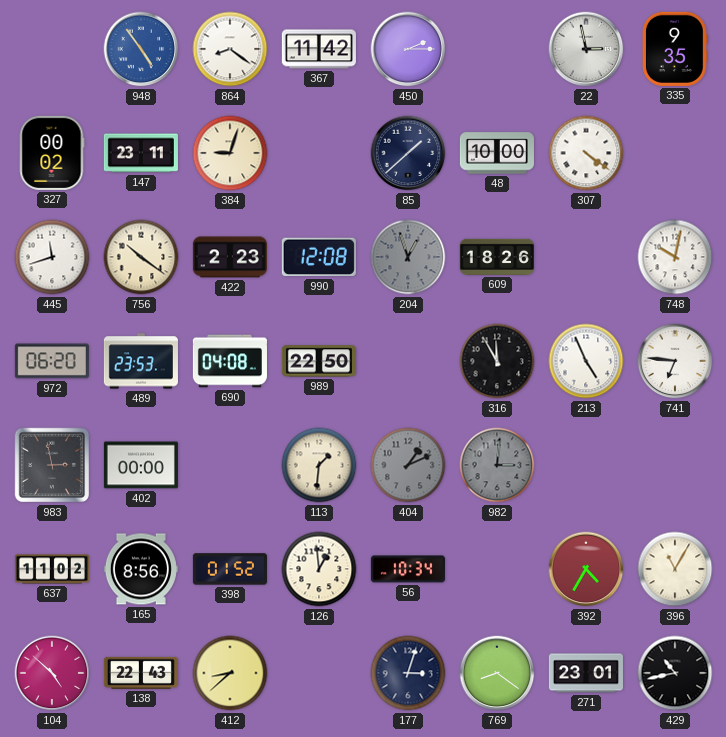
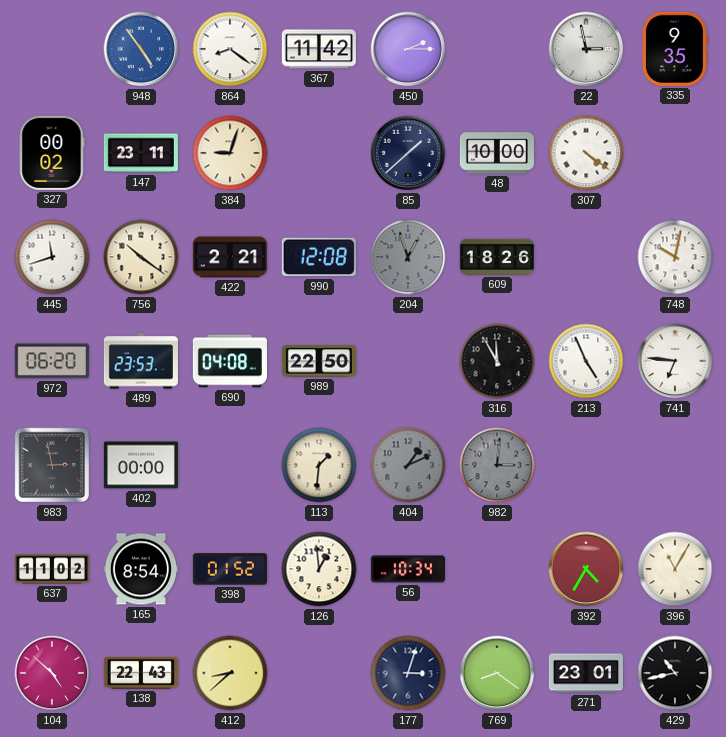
422: 2:23 -> 2:21
165: 8:56 -> 8:54
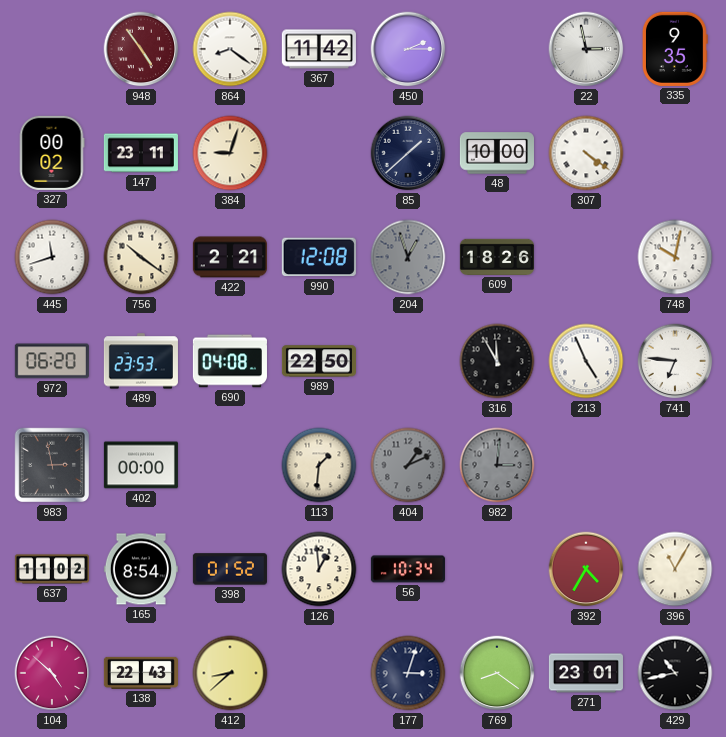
948 dial: blue -> burgundy
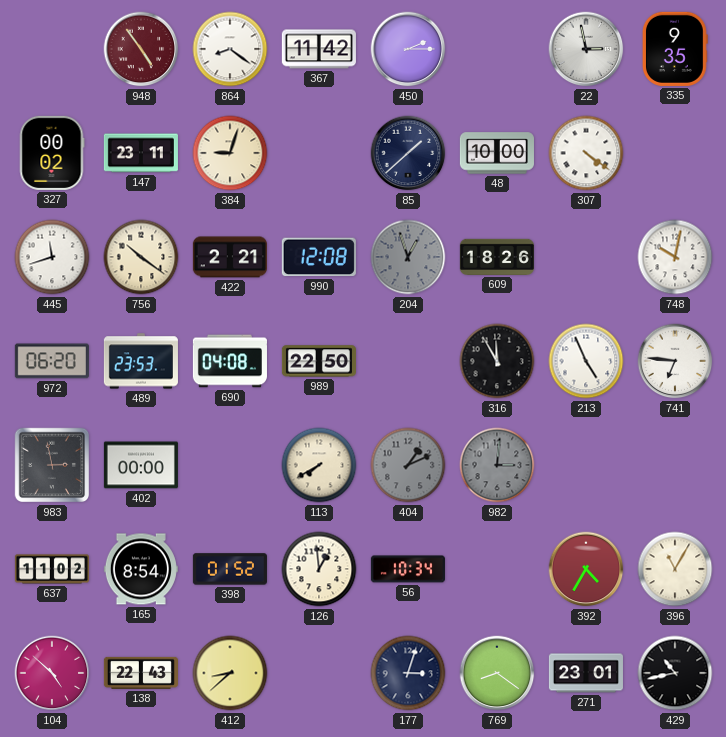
113: 1:31 -> 7:40
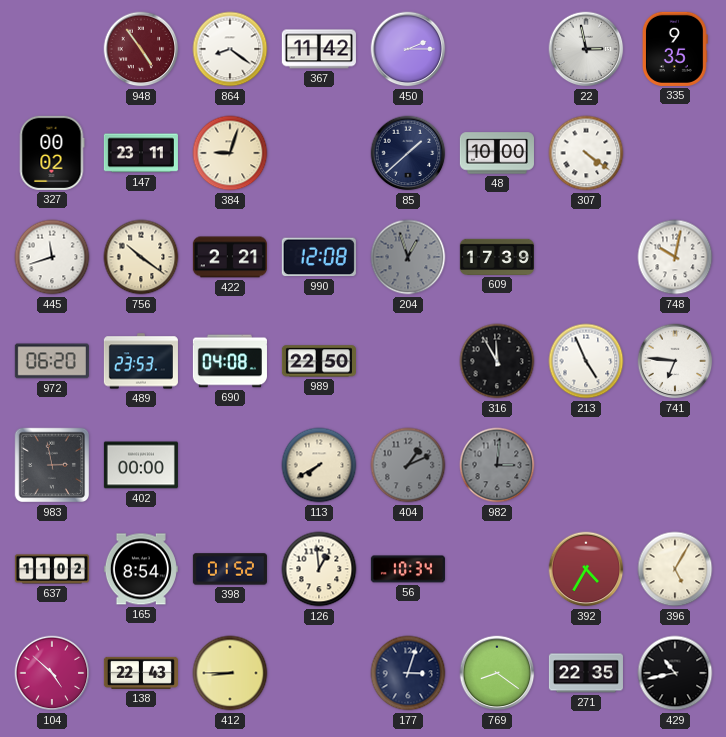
609: 18:26 -> 17:39
396: 11:05 -> 5:05
412: 8:38 -> 8:45
271: 23:01 -> 22:35
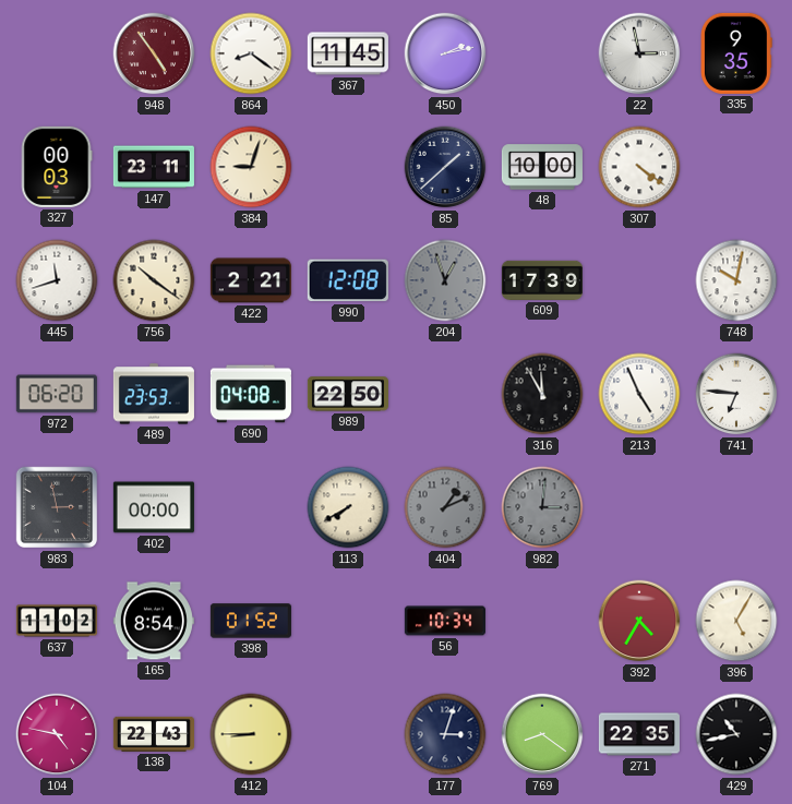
367: 11:42 -> 11:45
450: 2:15 -> 2:13
327: 00:02 -> 00:03
126: 12:59 -> none
104: 4:52 -> 4:47
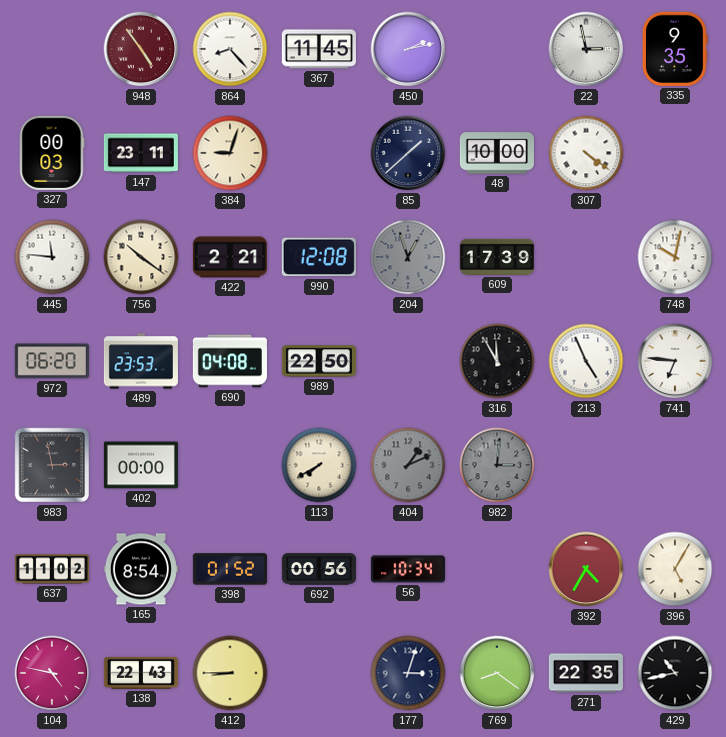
864: 8:21 -> 8:23
445: 11:42 -> 11:46
692: none -> 00:56
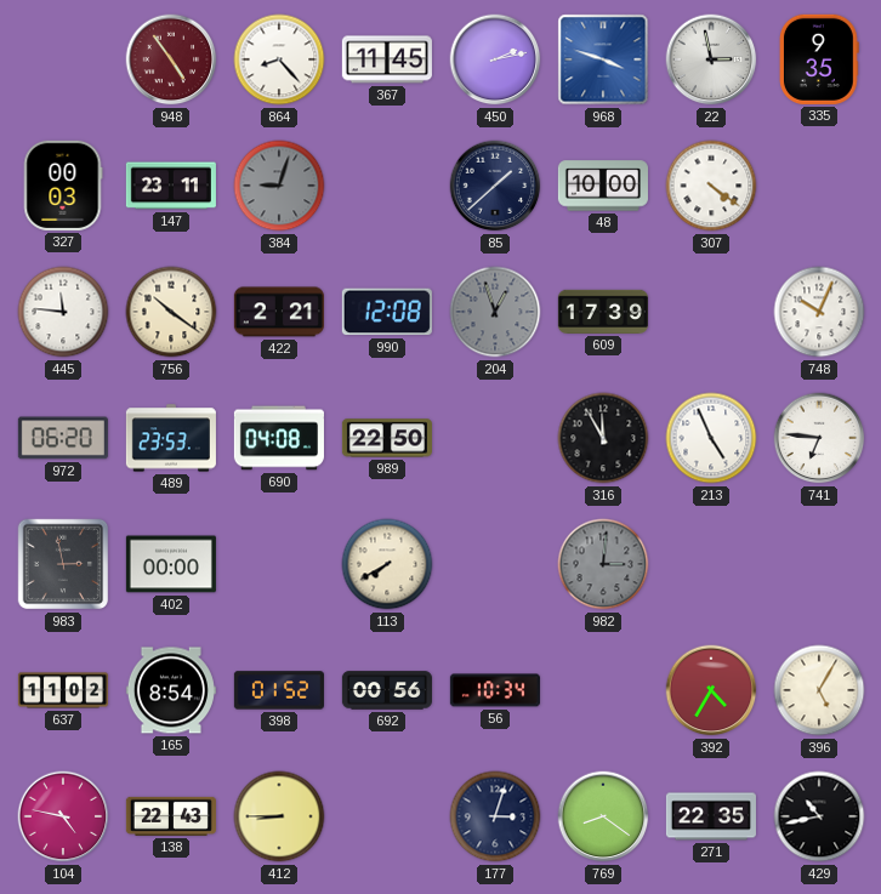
968: none -> 3:48
384 dial: cream -> grey
748: 10:02 -> 10:04
404: 1:11 -> none
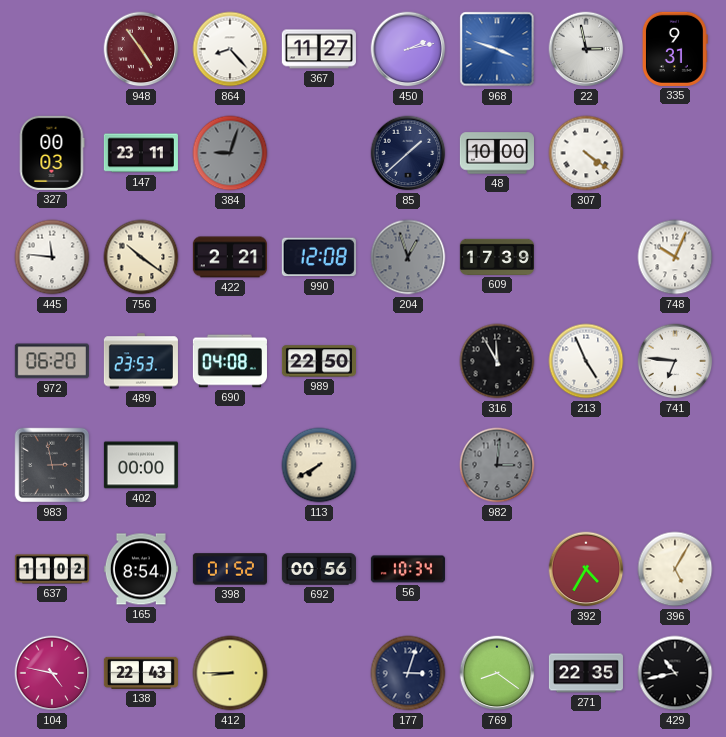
367: 11:45 -> 11:27
335: 9:35 -> 9:31
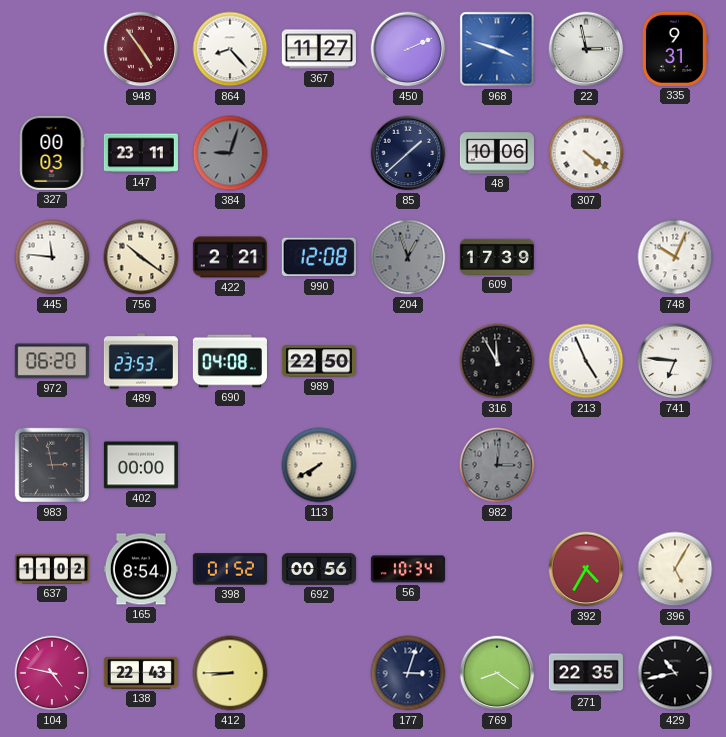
450: 2:13 -> 2:11
48: 10:00 -> 10:06
